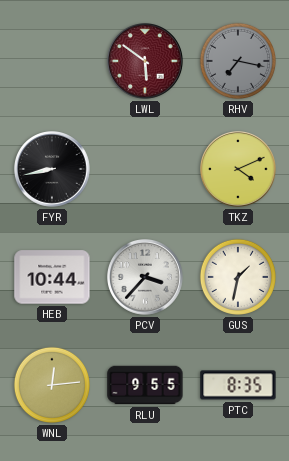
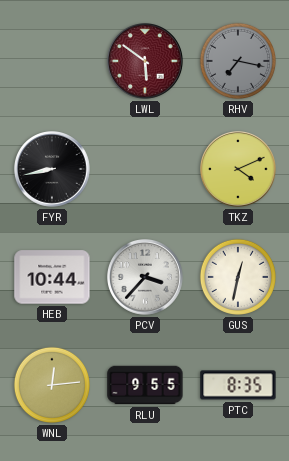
GUS: 1:32 -> 12:32
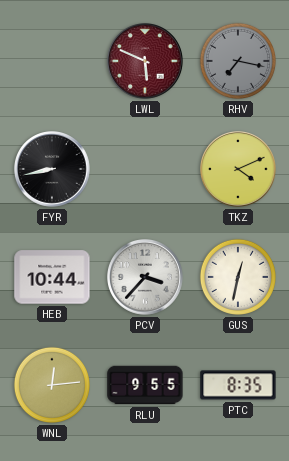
LWL: 5:51 -> 5:49
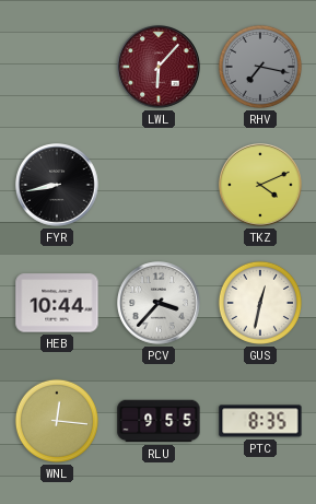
LWL: 5:49 -> 6:07
WNL: 12:14 -> 12:16
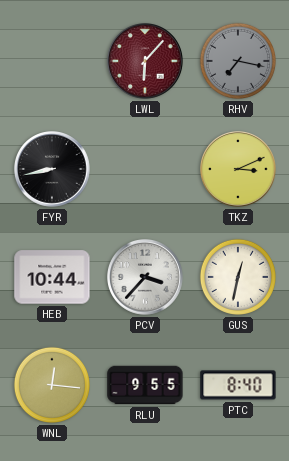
TKZ: 4:11 -> 3:11
PTC: 8:35 -> 8:40
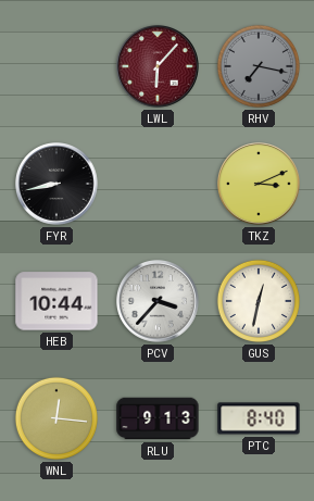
RLU: 9:55 -> 9:13
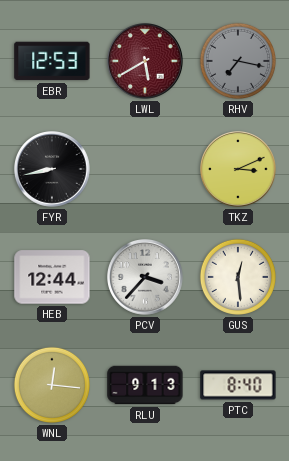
EBR: none -> 12:53
LWL: 6:07 -> 5:40
HEB: 10:44 -> 12:44
GUS: 12:32 -> 12:29
